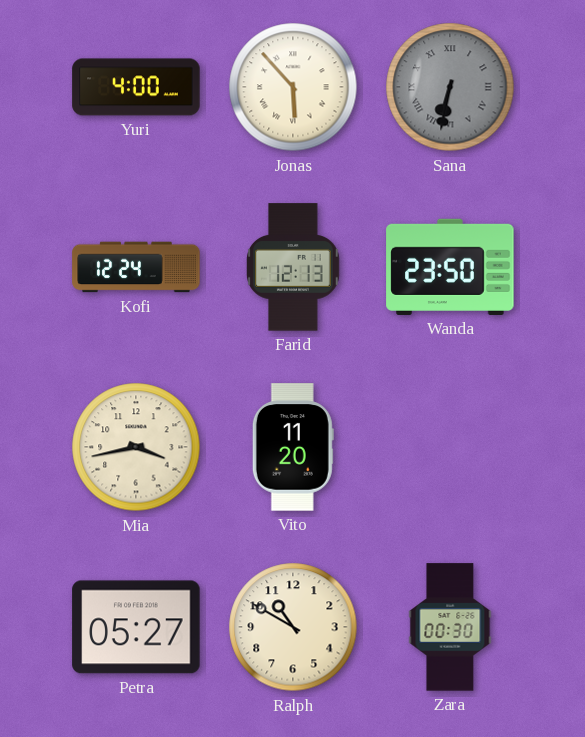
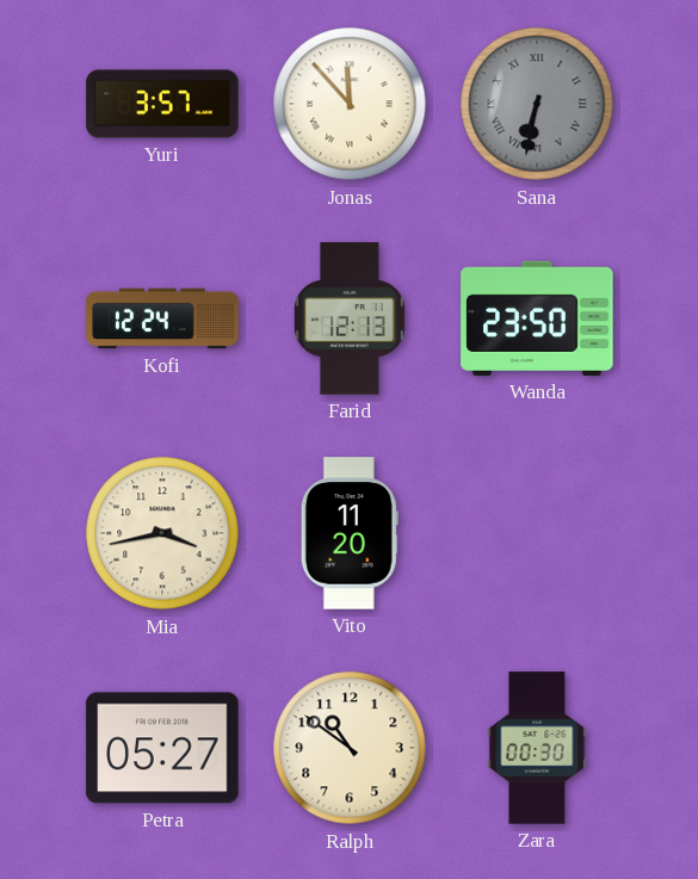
Yuri: 4:00 -> 3:57
Jonas: 5:53 -> 11:53
Ralph: 10:50 -> 10:51
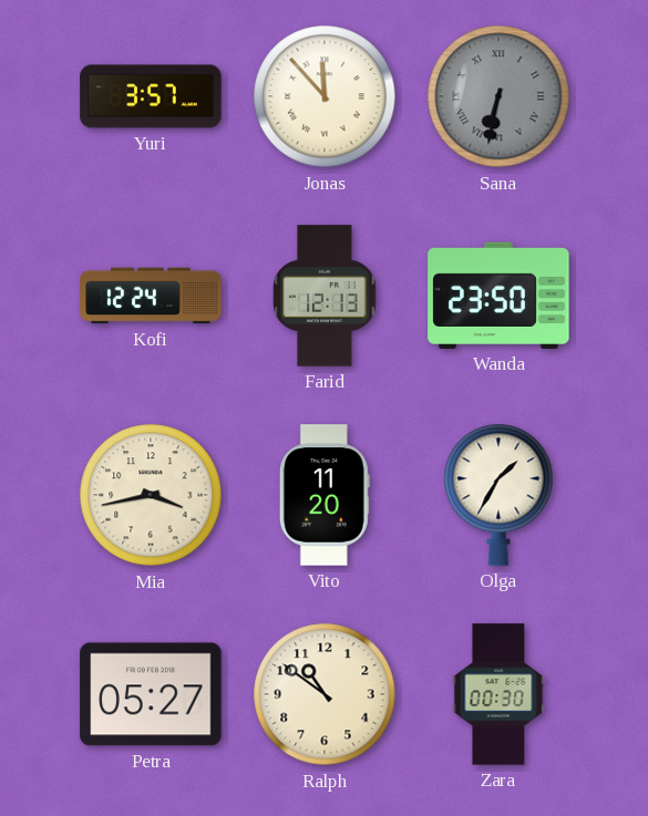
Olga: none -> 1:35
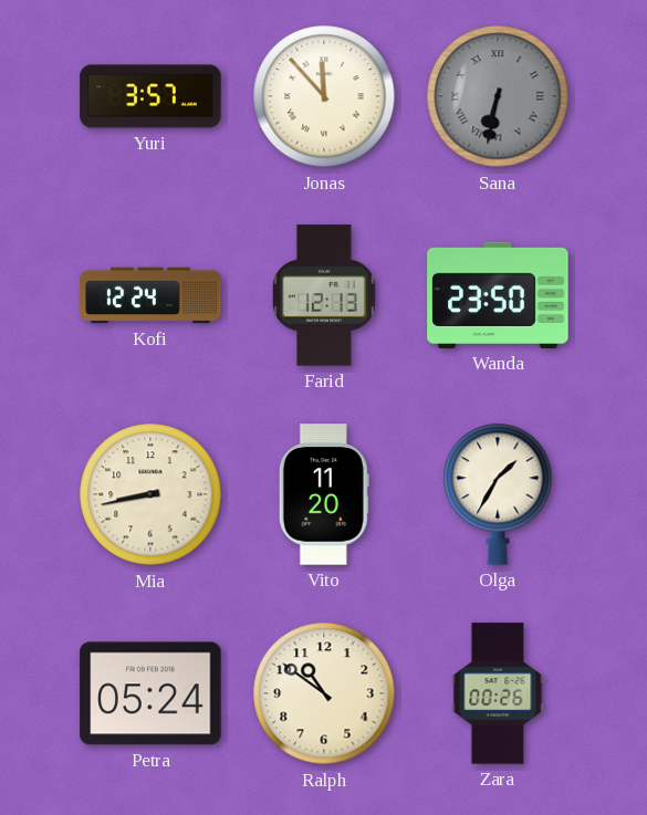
Mia: 3:43 -> 8:43
Petra: 05:27 -> 05:24
Zara: 00:30 -> 00:26
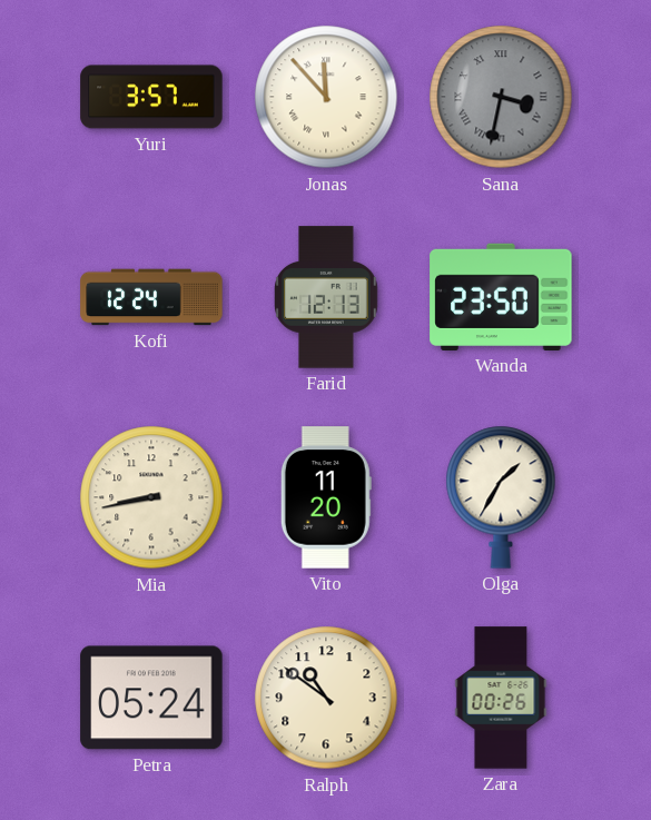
Sana: 6:32 -> 3:32
